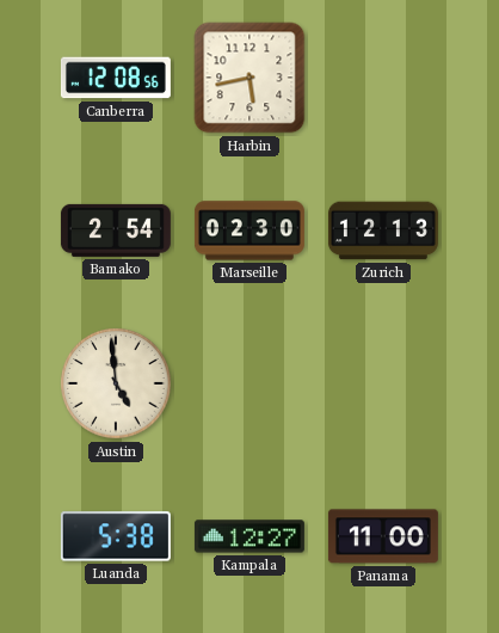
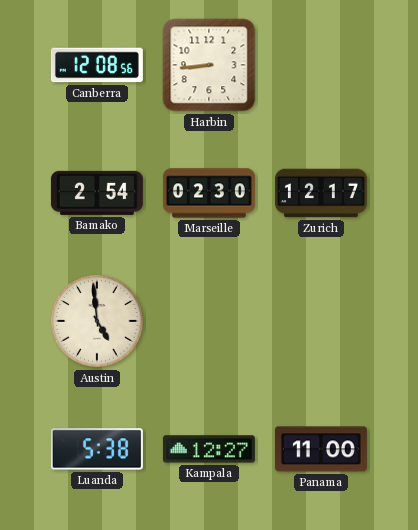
Harbin: 5:43 -> 8:44
Zurich: 12:13 -> 12:17
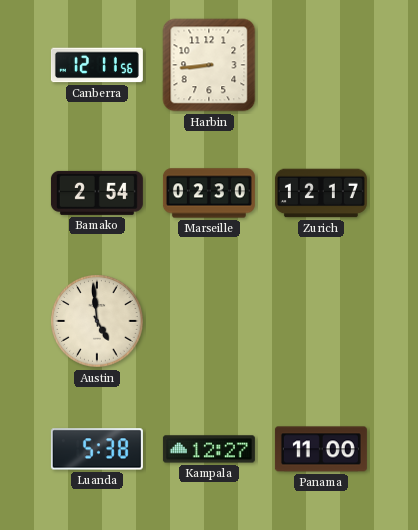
Canberra: 12:08 -> 12:11
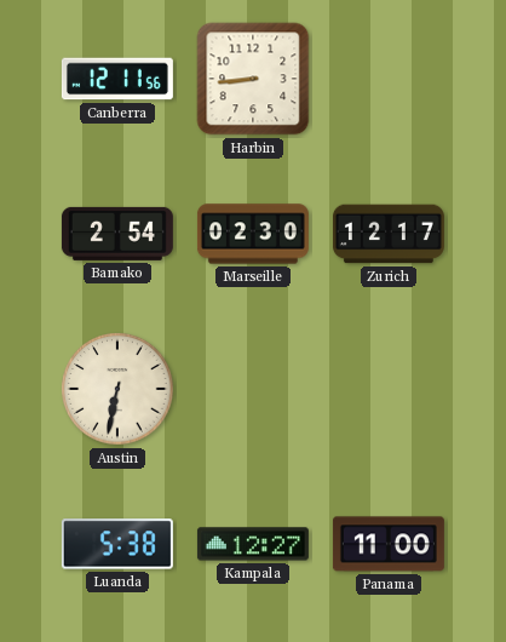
Austin: 4:59 -> 6:32
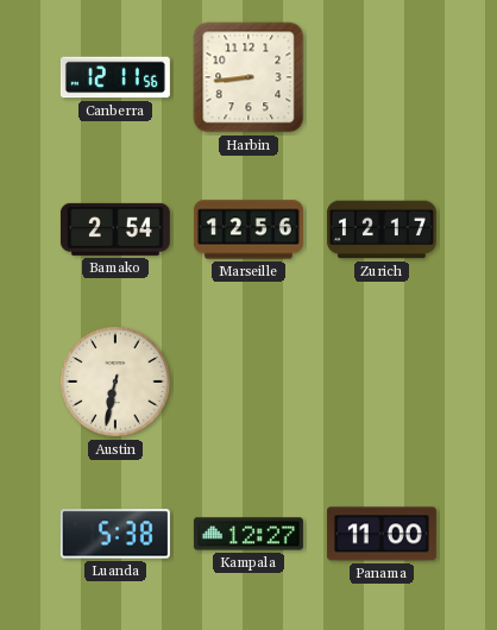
Marseille: 02:30 -> 12:56
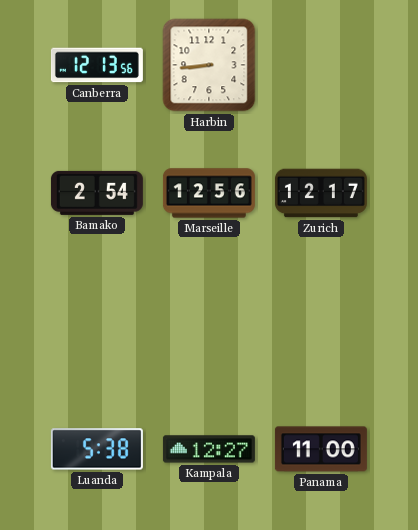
Canberra: 12:11 -> 12:13
Austin: 6:32 -> none
